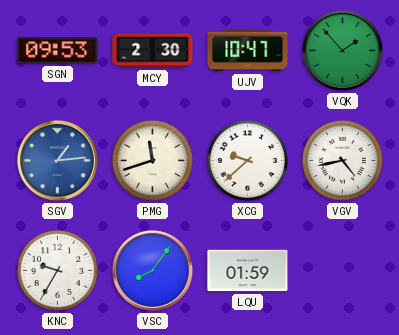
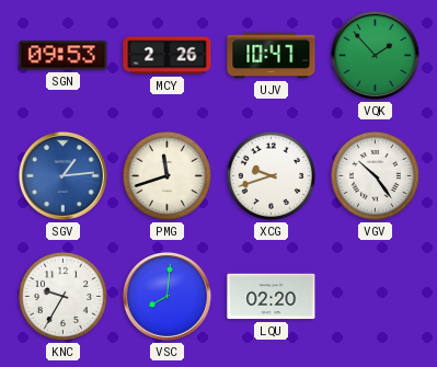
MCY: 2:30 -> 2:26
XCG: 9:38 -> 9:42
VGV: 4:43 -> 10:24
VSC: 8:06 -> 8:01
LQU: 01:59 -> 02:20
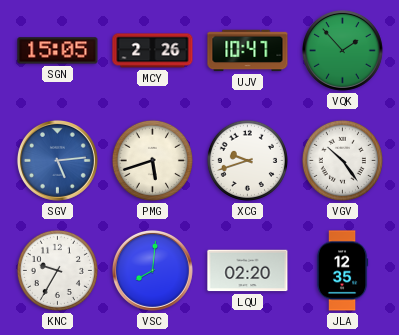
SGN: 09:53 -> 15:05
SGV: 1:14 -> 5:14
PMG: 11:42 -> 5:42
JLA: none -> 12:35
